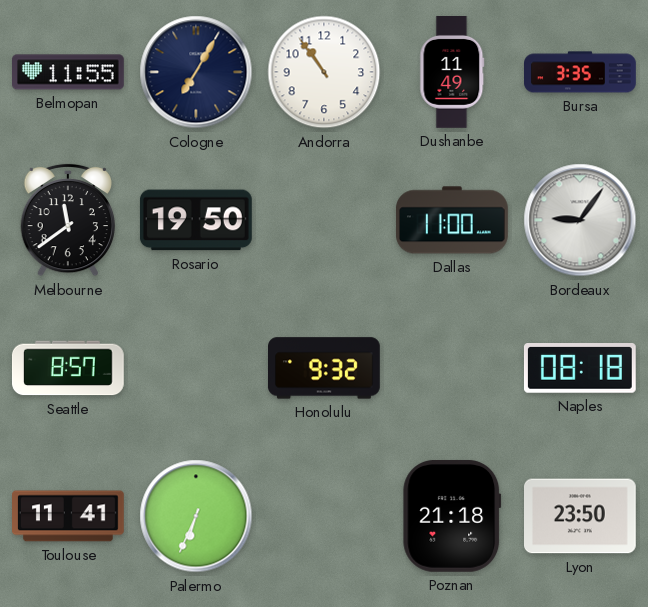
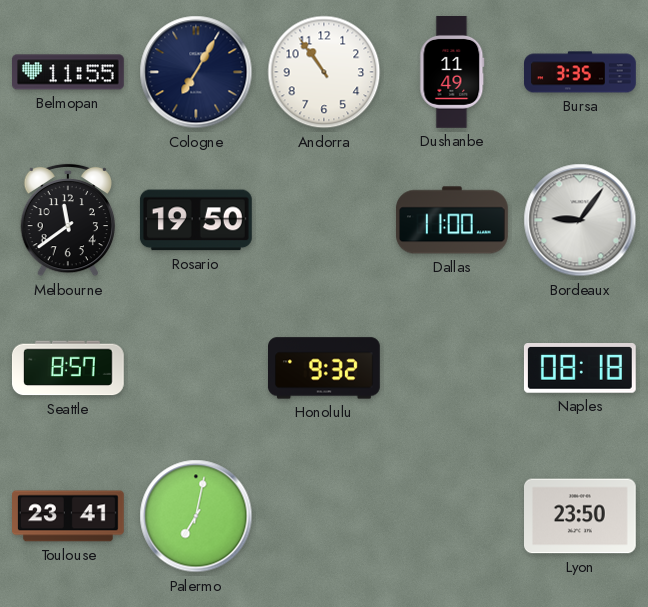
Toulouse: 11:41 -> 23:41
Palermo: 6:34 -> 7:02
Poznan: 21:18 -> none
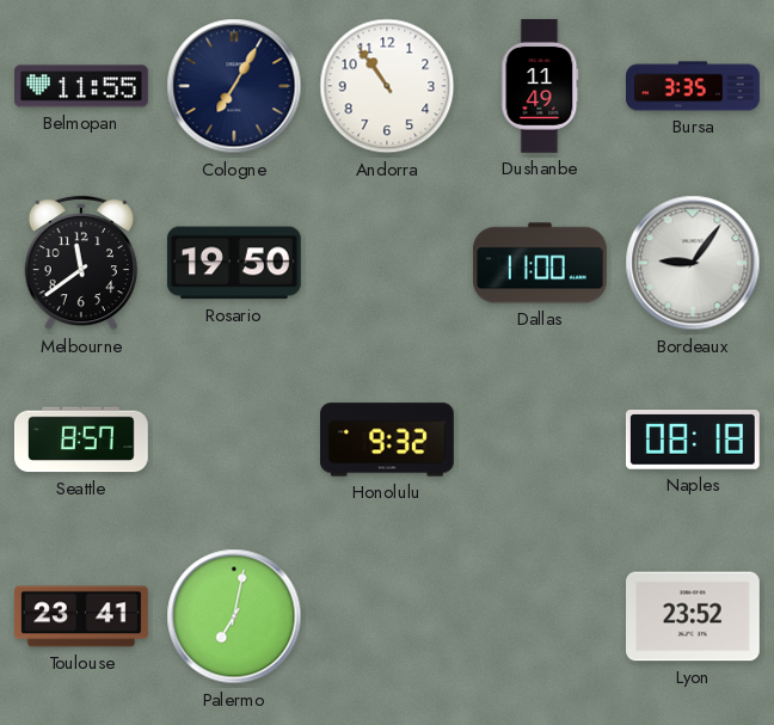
Lyon: 23:50 -> 23:52
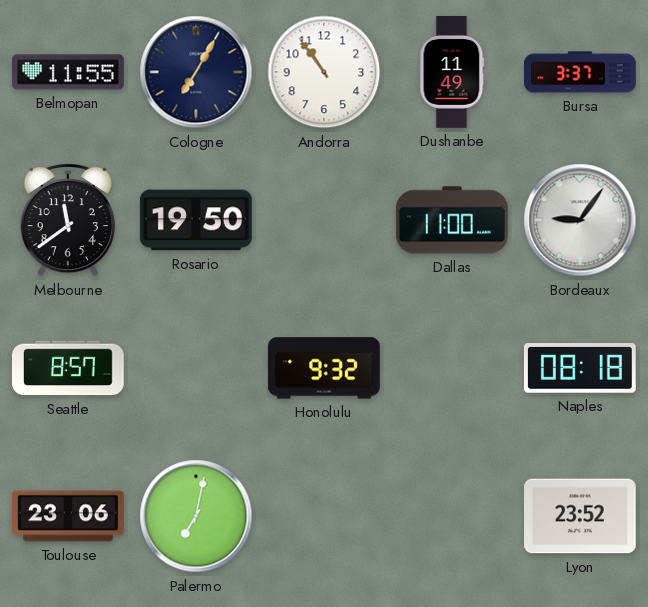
Bursa: 3:35 -> 3:37
Toulouse: 23:41 -> 23:06
